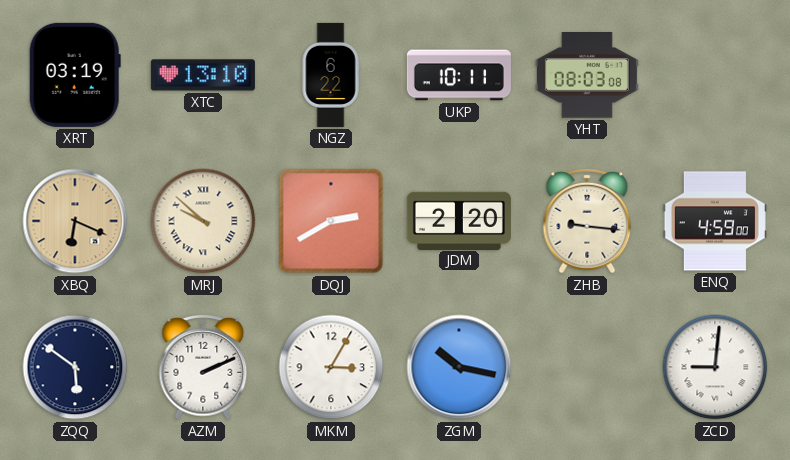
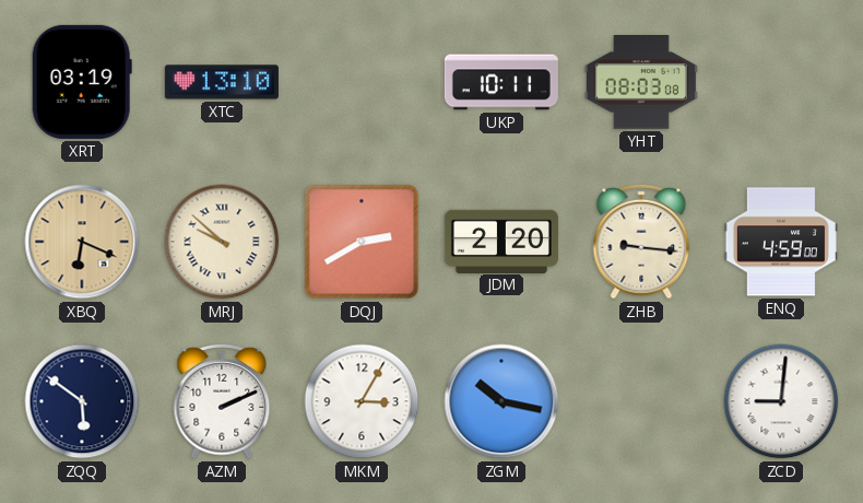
NGZ: 6:22 -> none
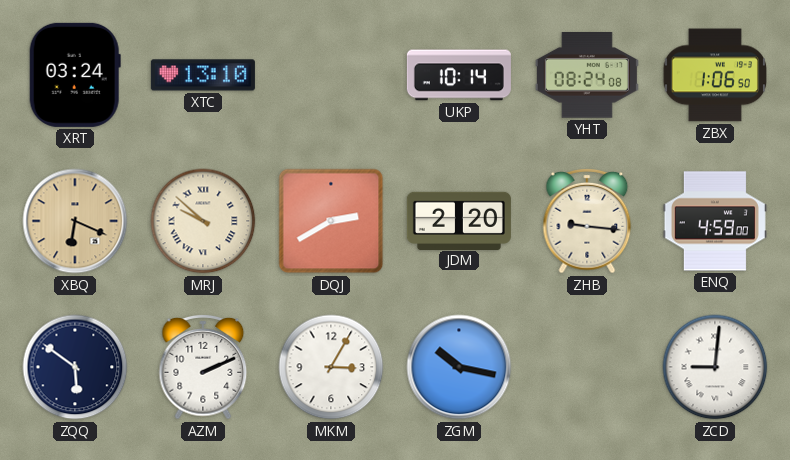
XRT: 03:19 -> 03:24
UKP: 10:11 -> 10:14
YHT: 08:03 -> 08:24
ZBX: none -> 1:06
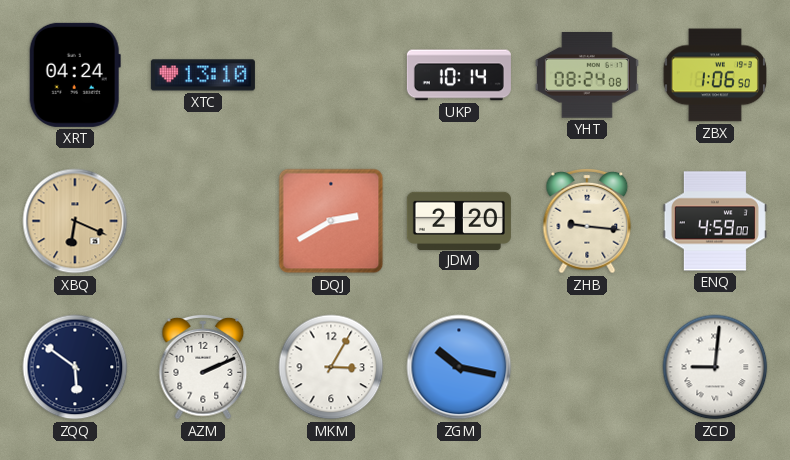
XRT: 03:24 -> 04:24
MRJ: 9:52 -> none
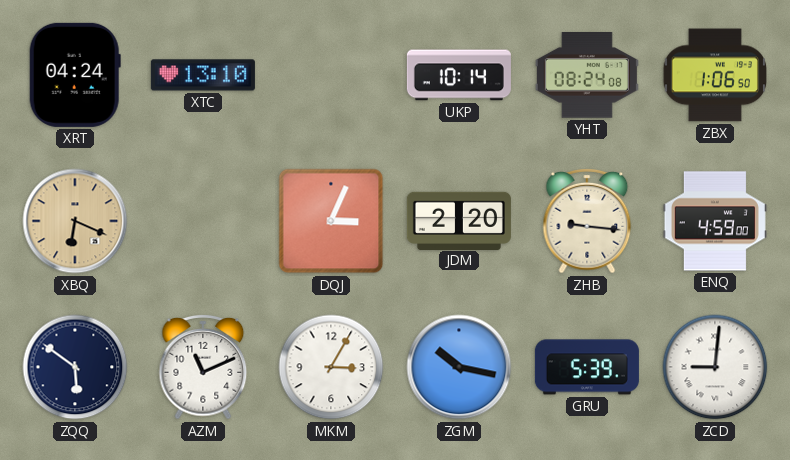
DQJ: 2:40 -> 3:04
AZM: 2:11 -> 11:11
GRU: none -> 5:39
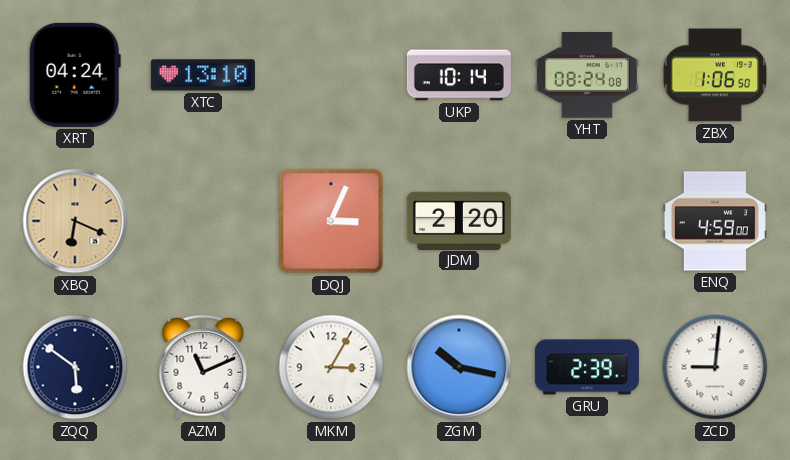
ZHB: 9:16 -> none
GRU: 5:39 -> 2:39
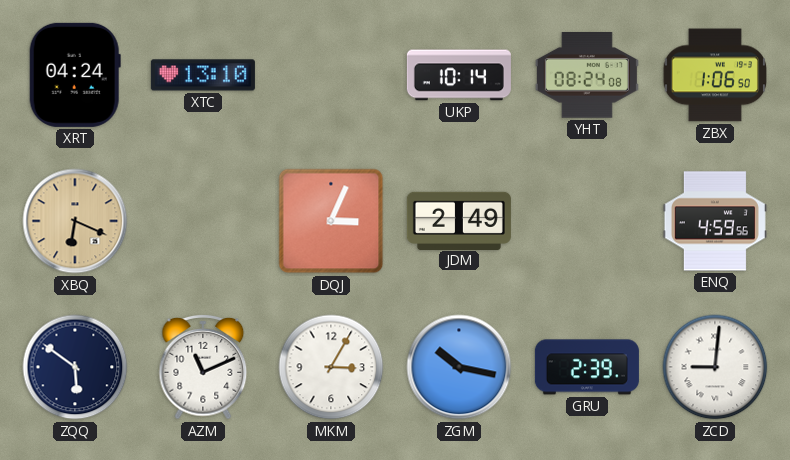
JDM: 2:20 -> 2:49
ENQ: 4:59:00 -> 4:59:56
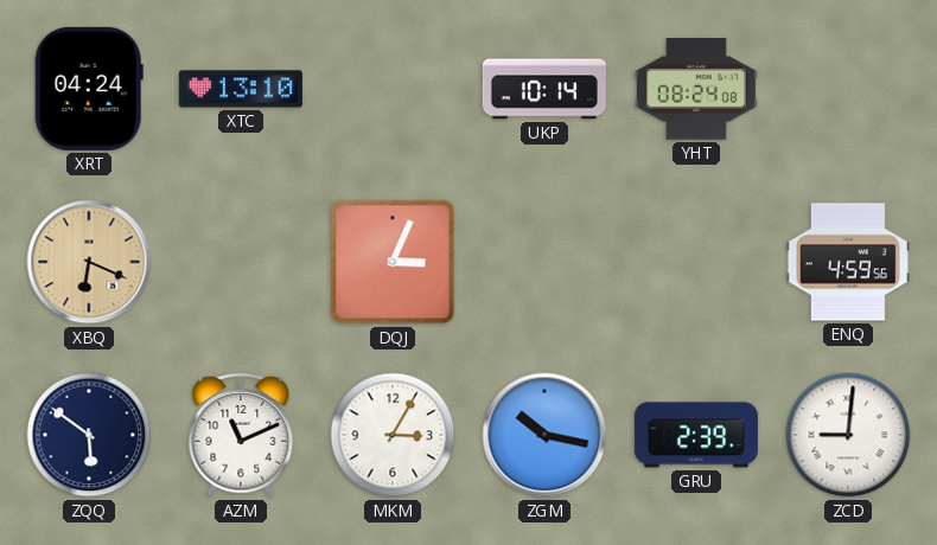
ZBX: 1:06 -> none
JDM: 2:49 -> none
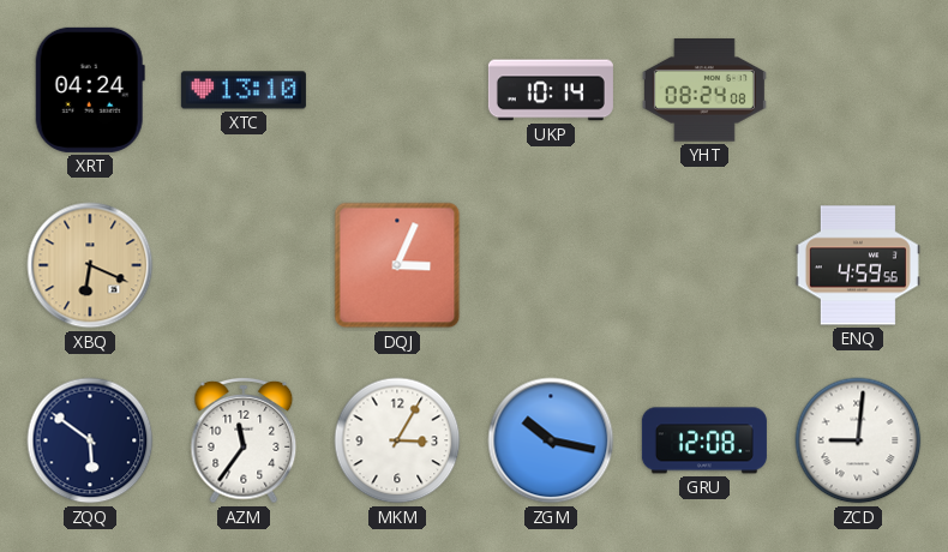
AZM: 11:11 -> 11:36
GRU: 2:39 -> 12:08
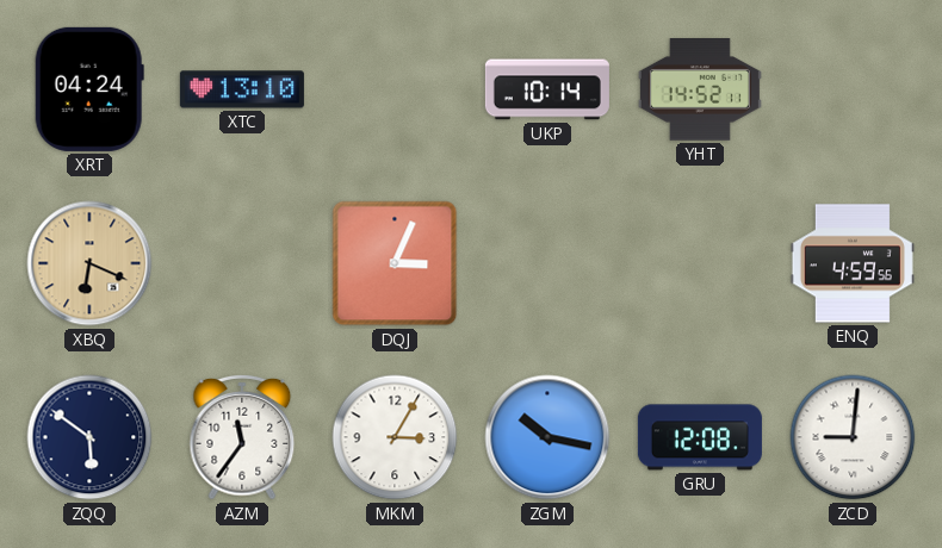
YHT: 08:24 -> 14:52
